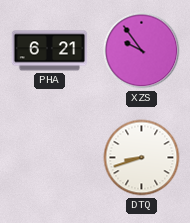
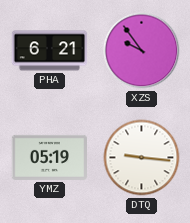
YMZ: none -> 05:19
DTQ: 8:42 -> 9:16
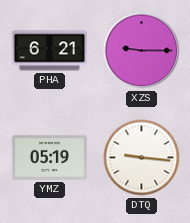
XZS: 9:54 -> 9:15
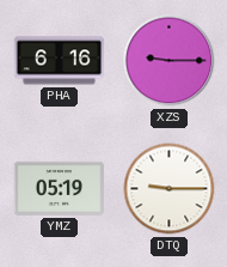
PHA: 6:21 -> 6:16
DTQ: 9:16 -> 9:15
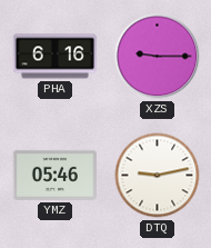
YMZ: 05:19 -> 05:46
DTQ: 9:15 -> 9:13
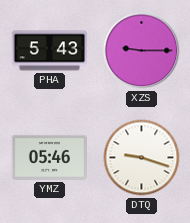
PHA: 6:16 -> 5:43
DTQ: 9:13 -> 9:18
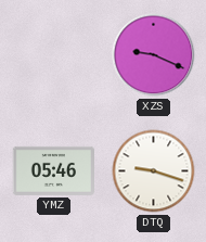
PHA: 5:43 -> none
XZS: 9:15 -> 9:19
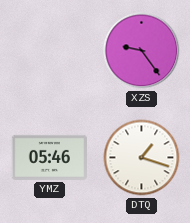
XZS: 9:19 -> 9:24
DTQ: 9:18 -> 1:18
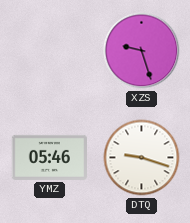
XZS: 9:24 -> 9:27
DTQ: 1:18 -> 9:18
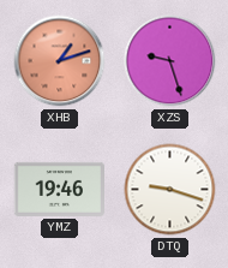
XHB: none -> 1:12
YMZ: 05:46 -> 19:46
